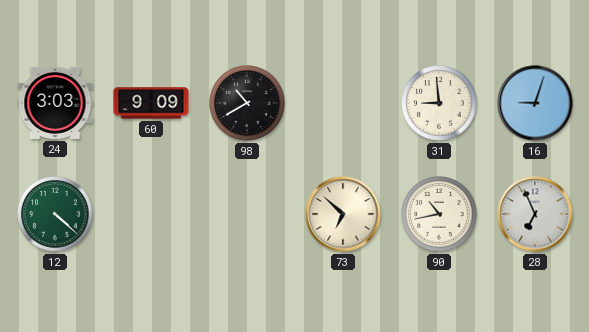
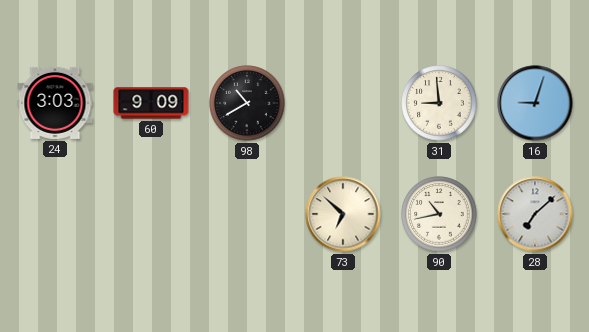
12: 4:22 -> none
28: 6:56 -> 7:08
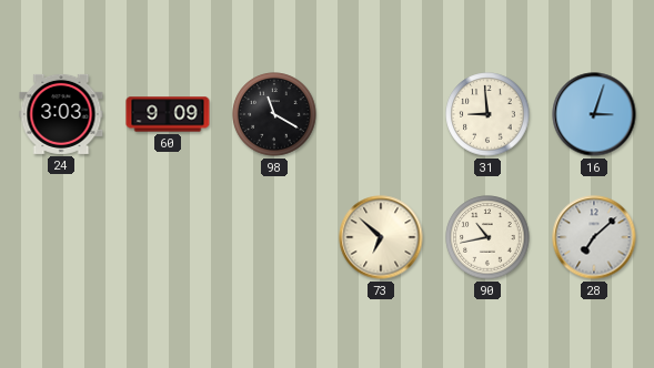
98: 10:40 -> 11:20
16: 9:03 -> 3:03
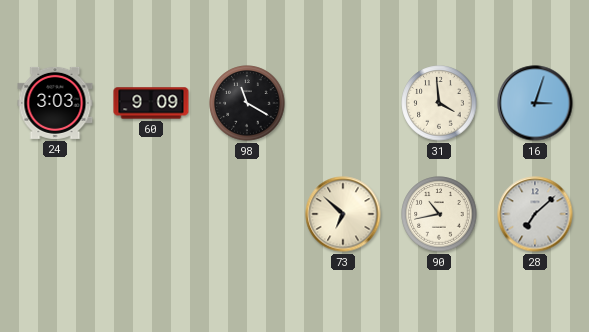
31: 8:59 -> 3:59
